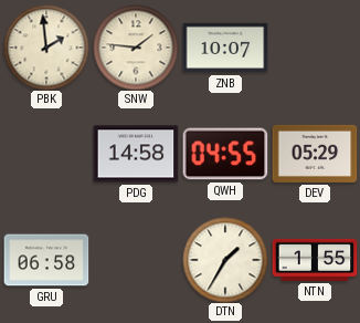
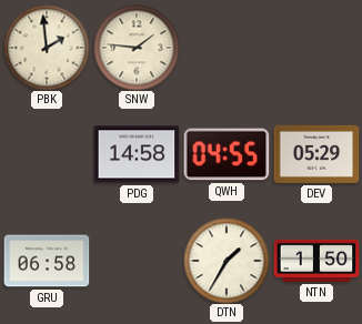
ZNB: 10:07 -> none
NTN: 1:55 -> 1:50
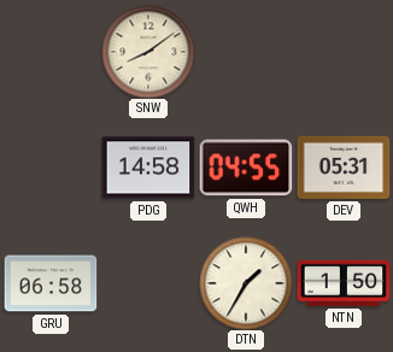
PBK: 1:59 -> none
SNW: 1:46 -> 8:09
DEV: 05:29 -> 05:31
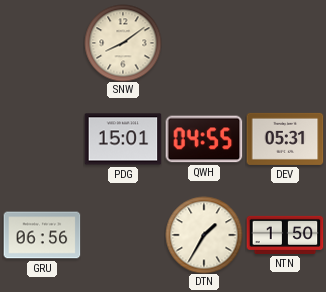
PDG: 14:58 -> 15:01
GRU: 06:58 -> 06:56
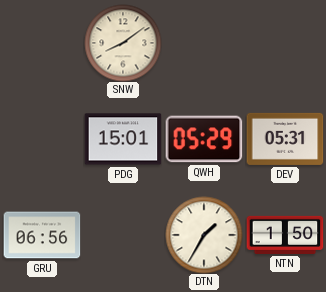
QWH: 04:55 -> 05:29
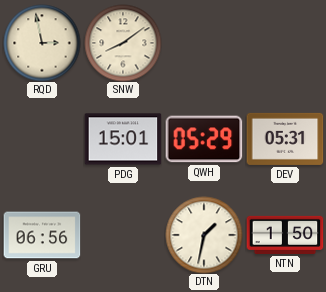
RQD: none -> 2:58
DTN: 1:35 -> 1:32
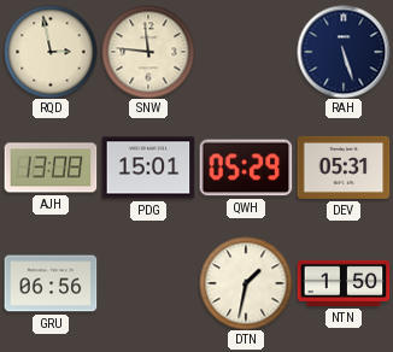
SNW: 8:09 -> 11:46
RAH: none -> 5:27
AJH: none -> 13:08
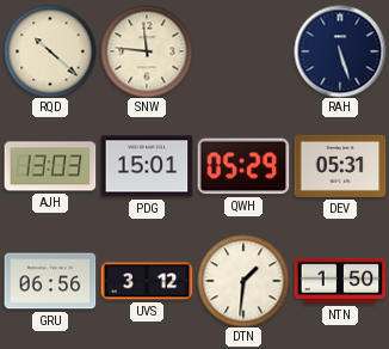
RQD: 2:58 -> 10:22
AJH: 13:08 -> 13:03
UVS: none -> 3:12
DTN: 1:32 -> 1:31
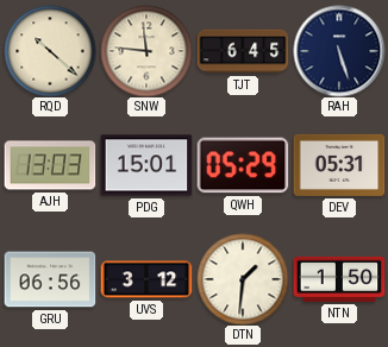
TJT: none -> 6:45
